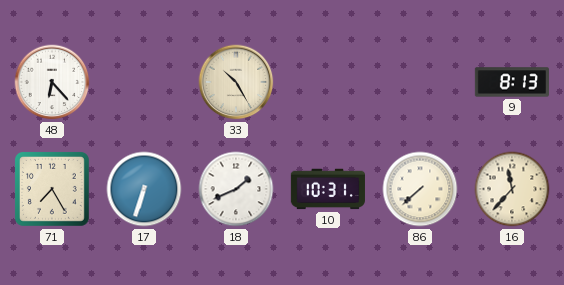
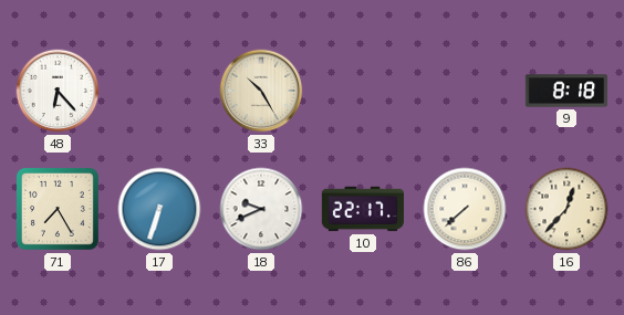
9: 8:13 -> 8:18
18: 1:41 -> 9:41
10: 10:31 -> 22:17
16: 11:37 -> 12:37
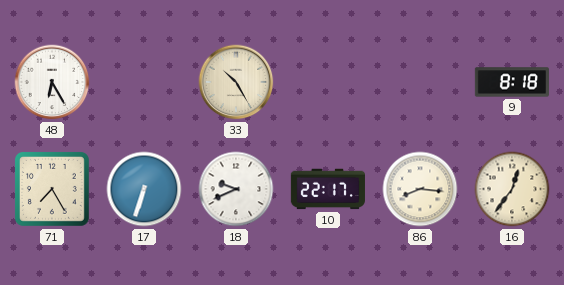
48: 6:23 -> 6:25
86: 7:38 -> 8:16
16: 12:37 -> 12:36
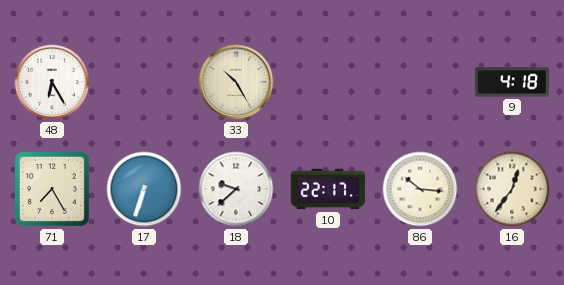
9: 8:18 -> 4:18
18: 9:41 -> 9:38
86: 8:16 -> 10:16
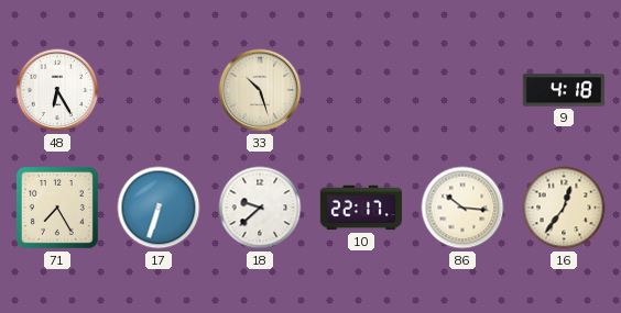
33: 10:25 -> 10:27
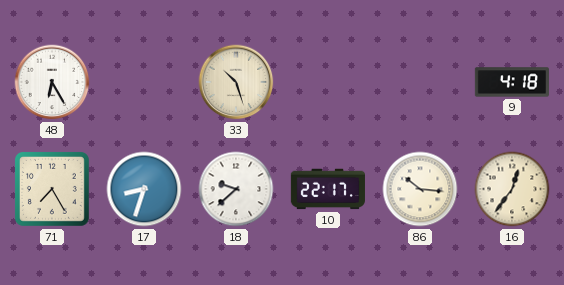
17: 6:33 -> 8:33
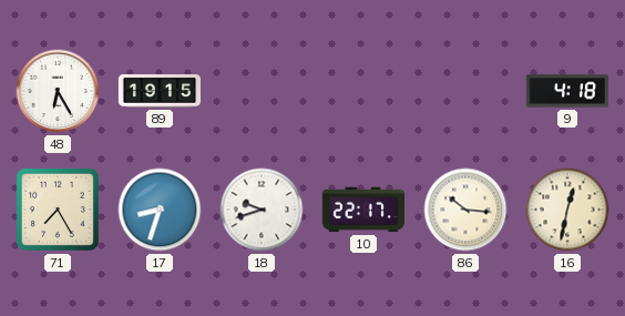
89: none -> 19:15
33: 10:27 -> none
18: 9:38 -> 9:42
16: 12:36 -> 12:32
